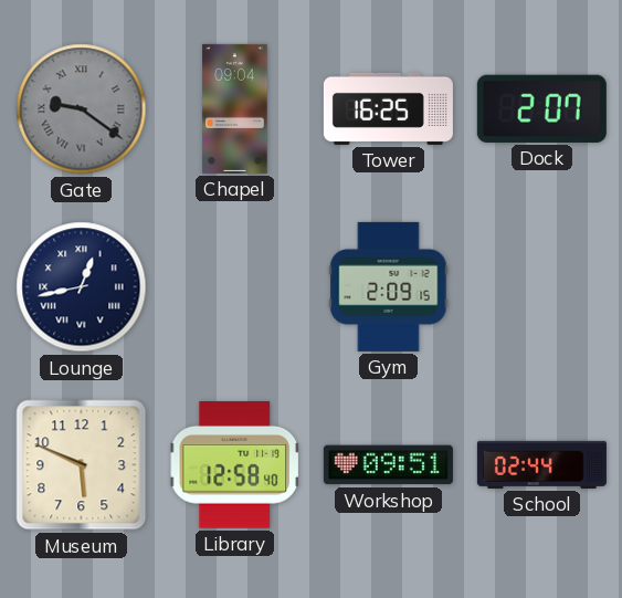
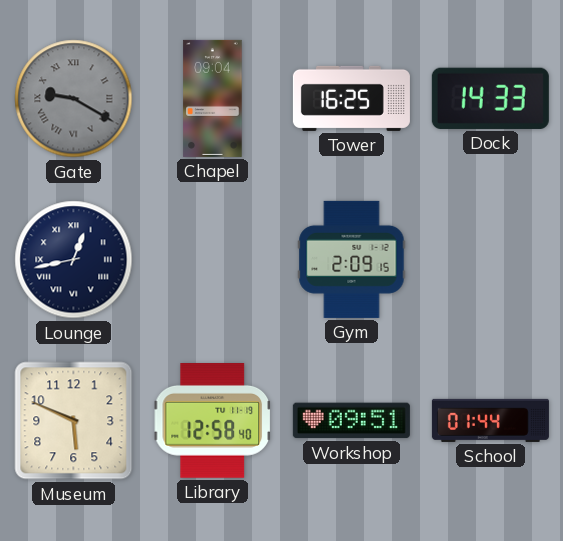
Gate: 9:21 -> 9:20
Dock: 2:07 -> 14:33
School: 02:44 -> 01:44
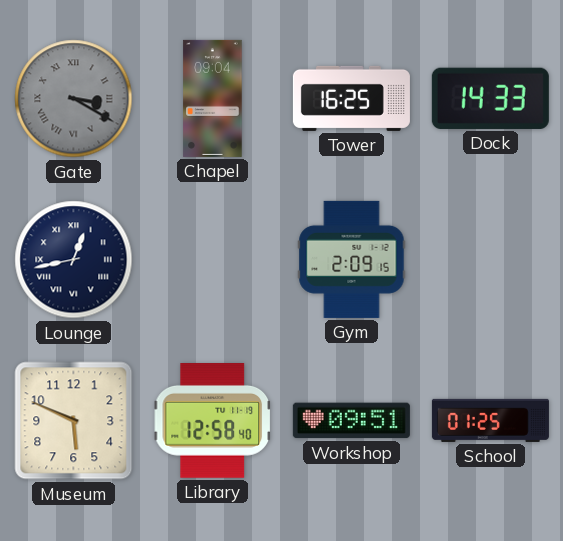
Gate: 9:20 -> 3:20
School: 01:44 -> 01:25
